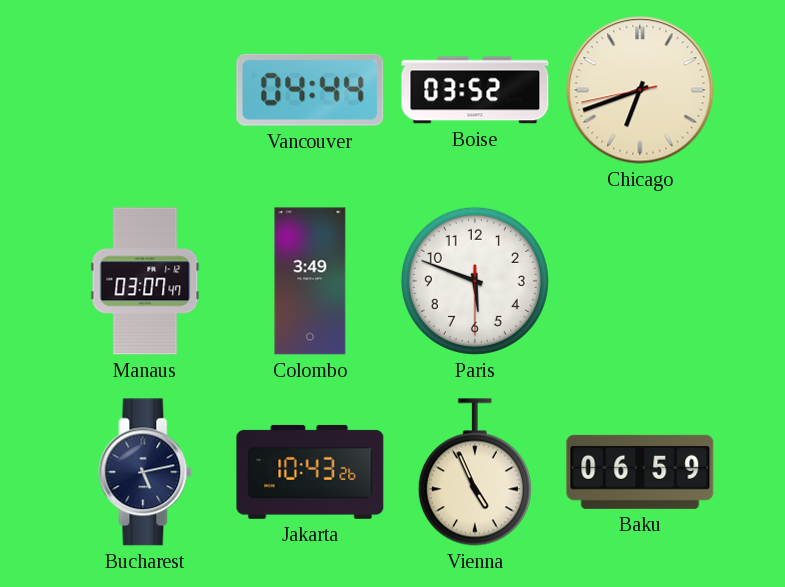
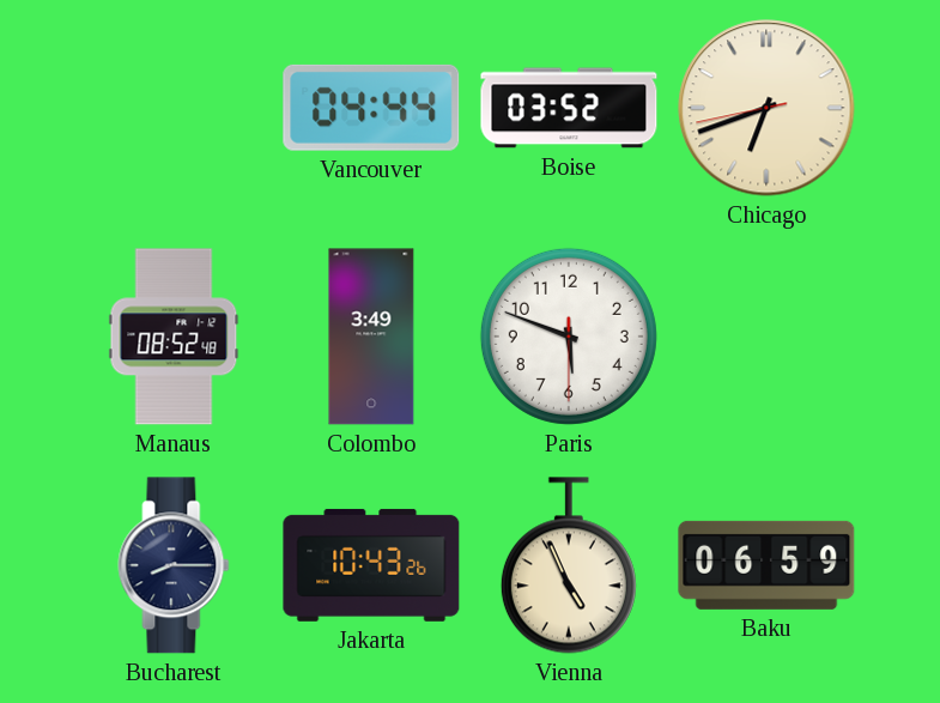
Manaus: 03:07 -> 08:52
Bucharest: 5:13 -> 8:15
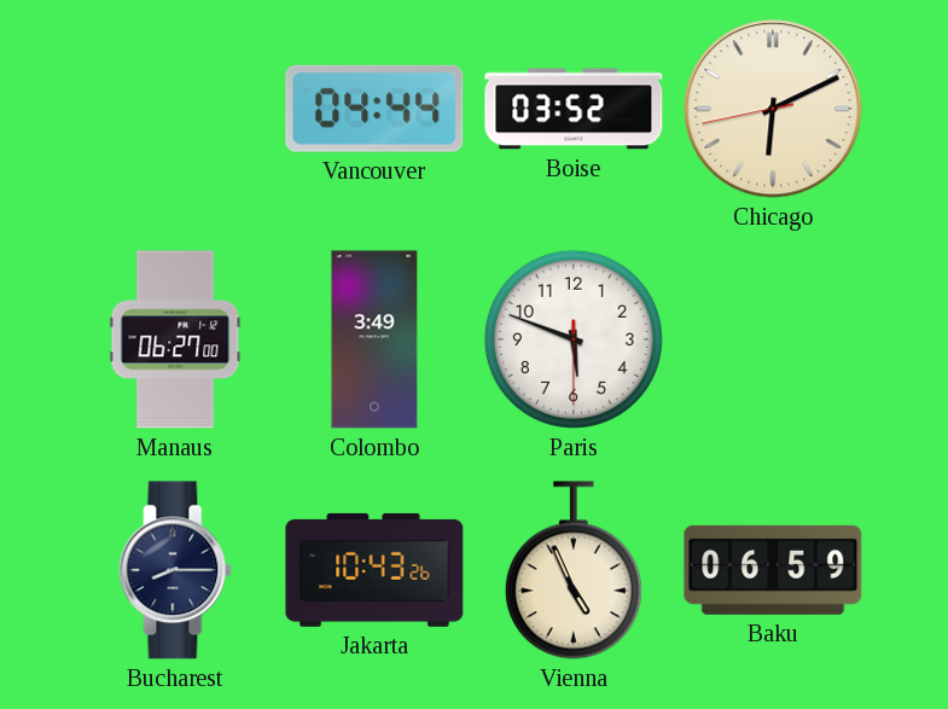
Chicago: 6:41 -> 6:10
Manaus: 08:52 -> 06:27
